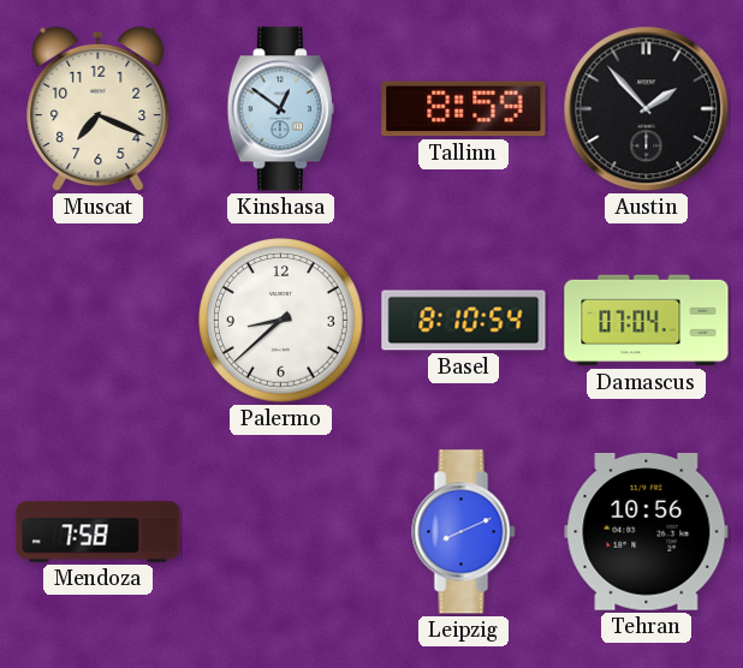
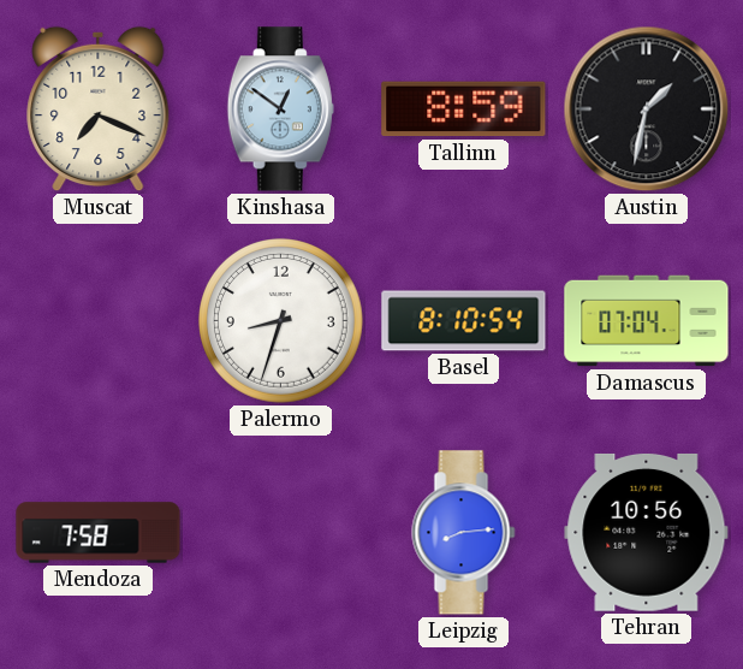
Austin: 1:53 -> 1:32
Palermo: 8:38 -> 8:33
Leipzig: 8:11 -> 8:14
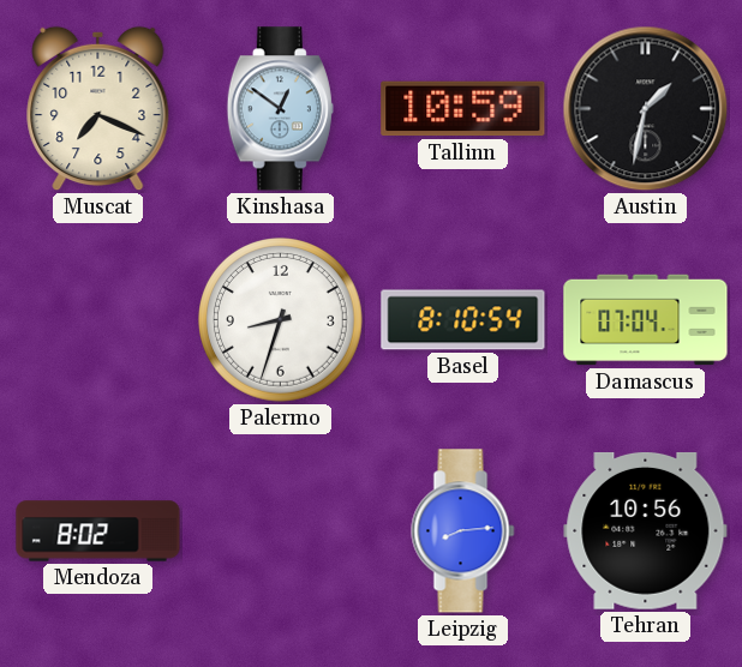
Tallinn: 8:59 -> 10:59
Mendoza: 7:58 -> 8:02
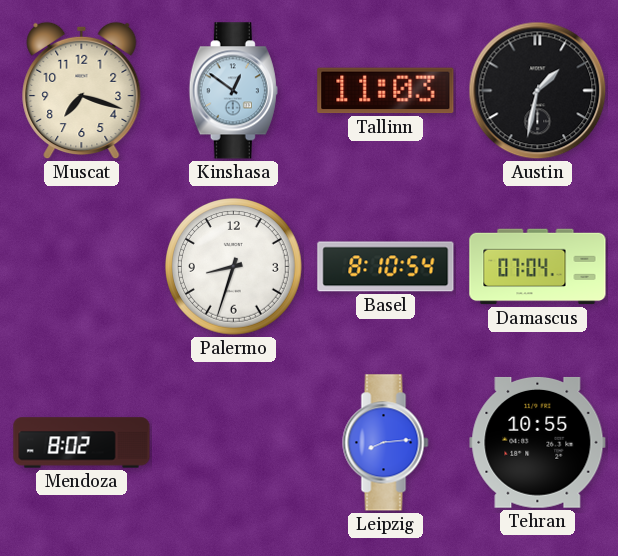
Muscat: 7:19 -> 7:18
Tallinn: 10:59 -> 11:03
Tehran: 10:56 -> 10:55
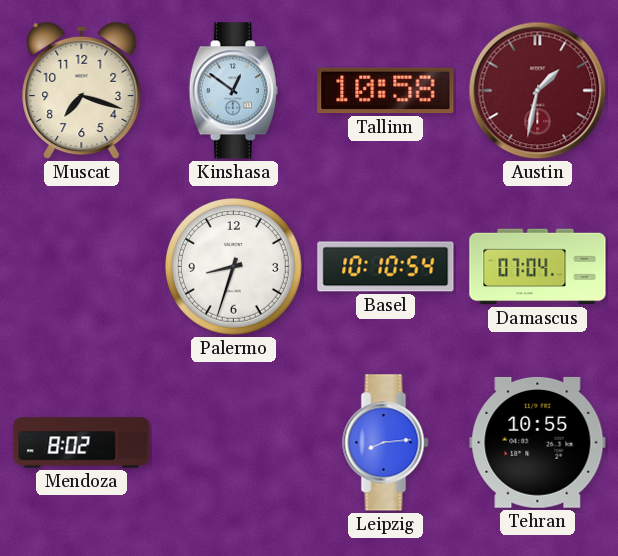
Tallinn: 11:03 -> 10:58
Austin dial: black -> burgundy
Basel: 8:10 -> 10:10
